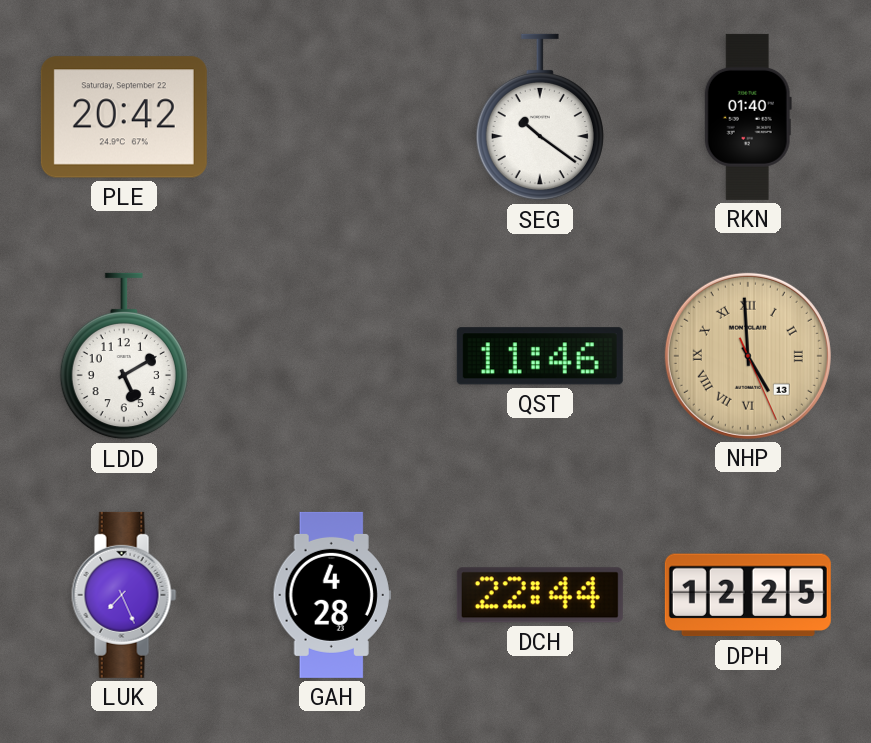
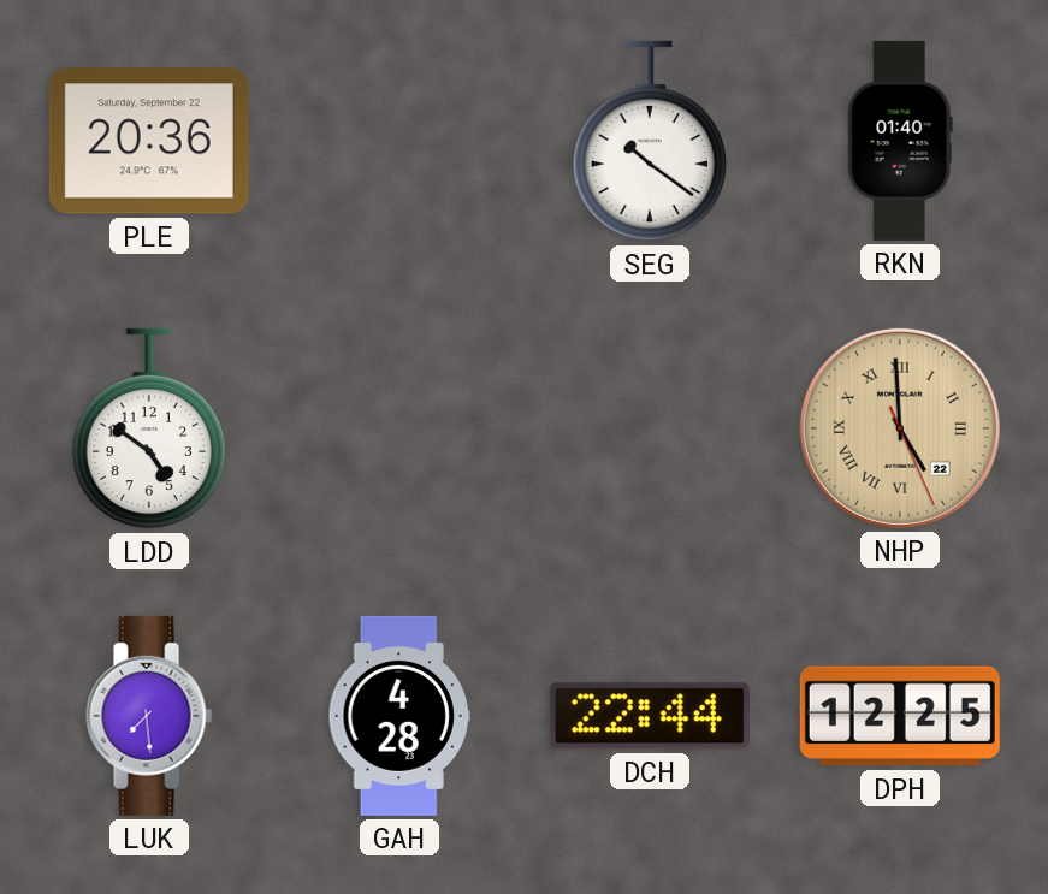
PLE: 20:42 -> 20:36
LDD: 5:10 -> 4:51
QST: 11:46 -> none
NHP date: 13 -> 22
LUK: 7:26 -> 7:29
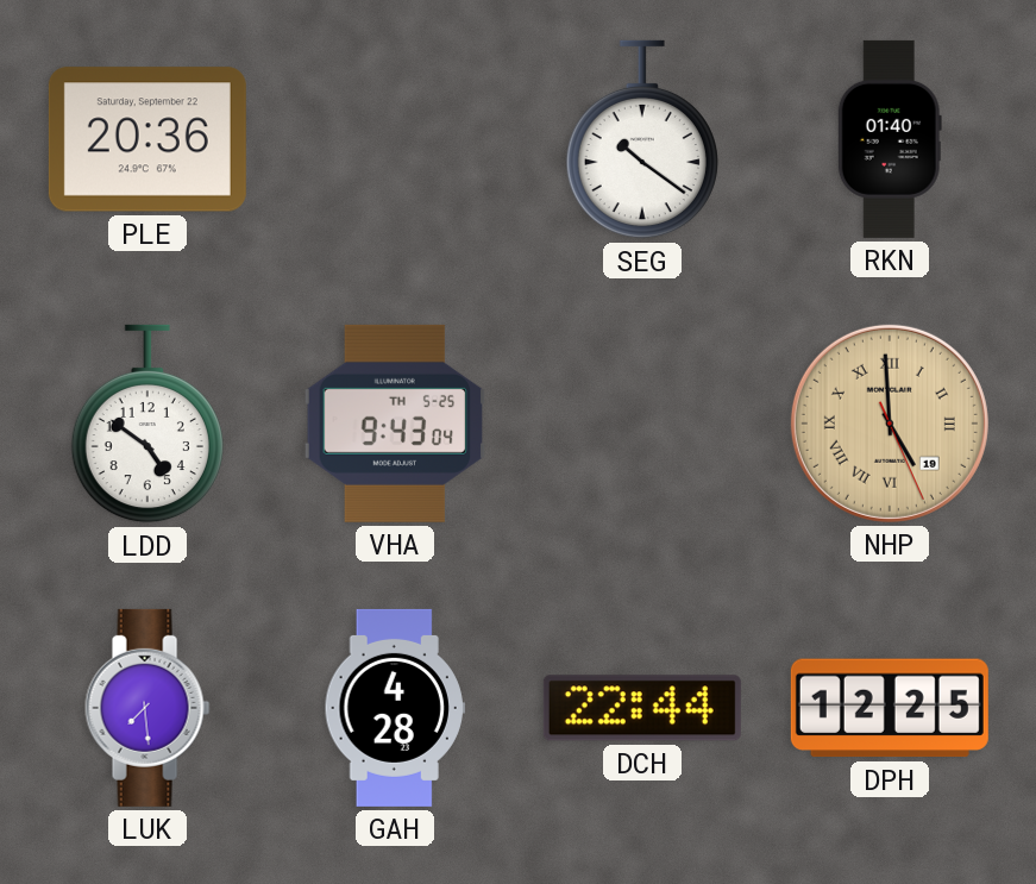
VHA: none -> 9:43
NHP date: 22 -> 19
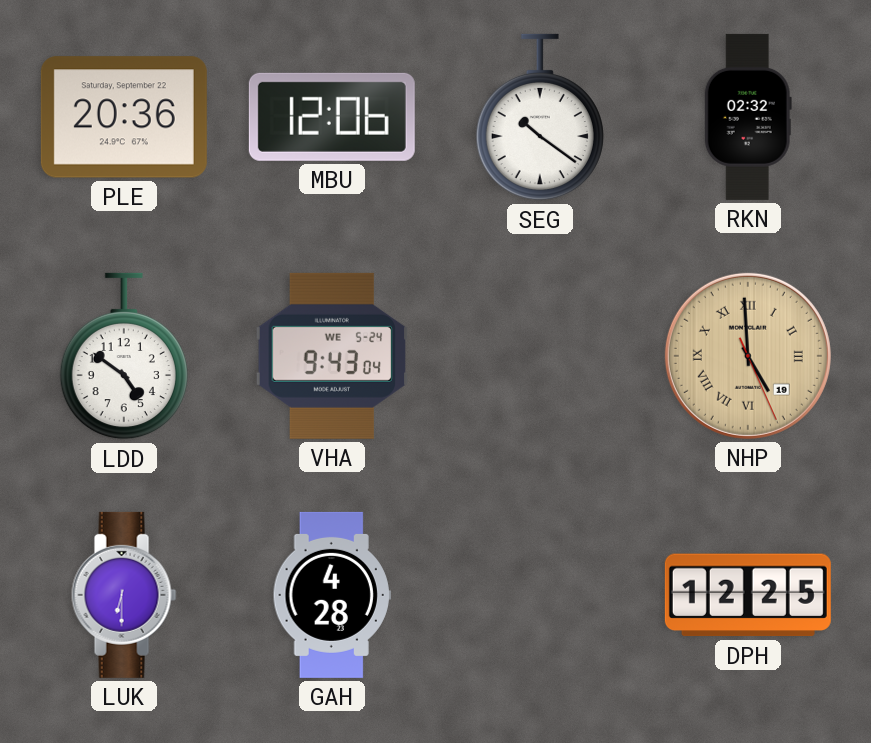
MBU: none -> 12:06
RKN: 01:40 -> 02:32
VHA date: TH 5-25 -> WE 5-24
LUK: 7:29 -> 6:30
DCH: 22:44 -> none
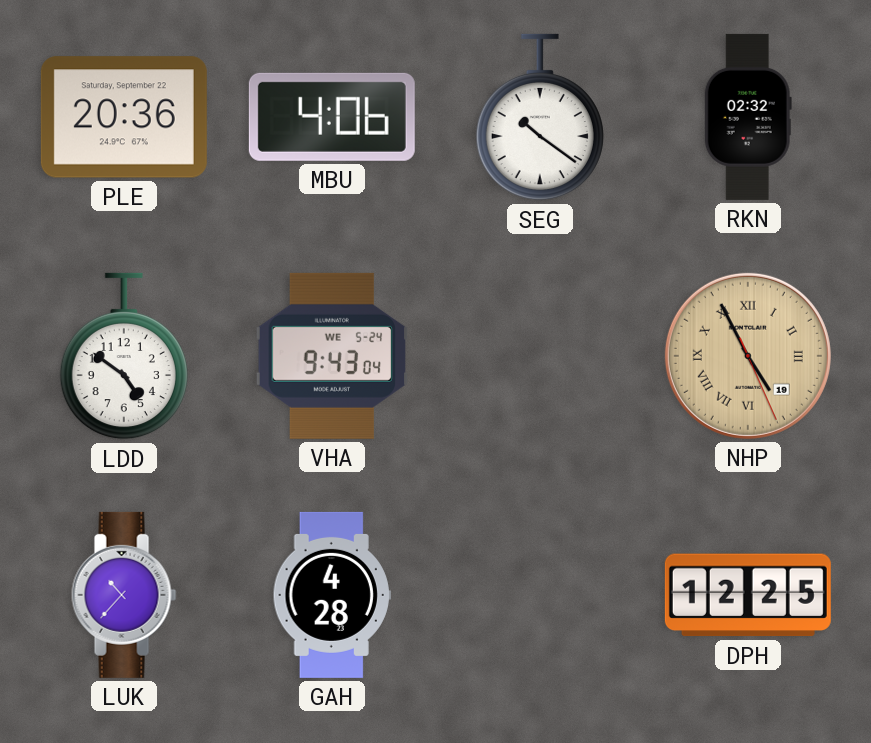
MBU: 12:06 -> 4:06
NHP: 4:59 -> 4:55
LUK: 6:30 -> 10:37
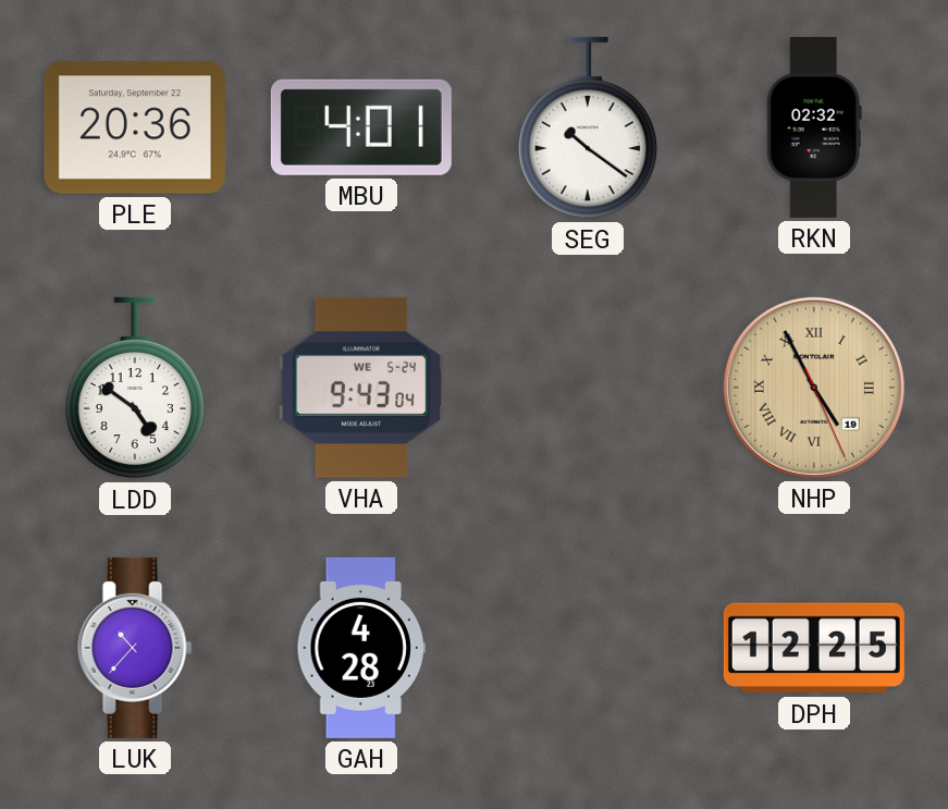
MBU: 4:06 -> 4:01
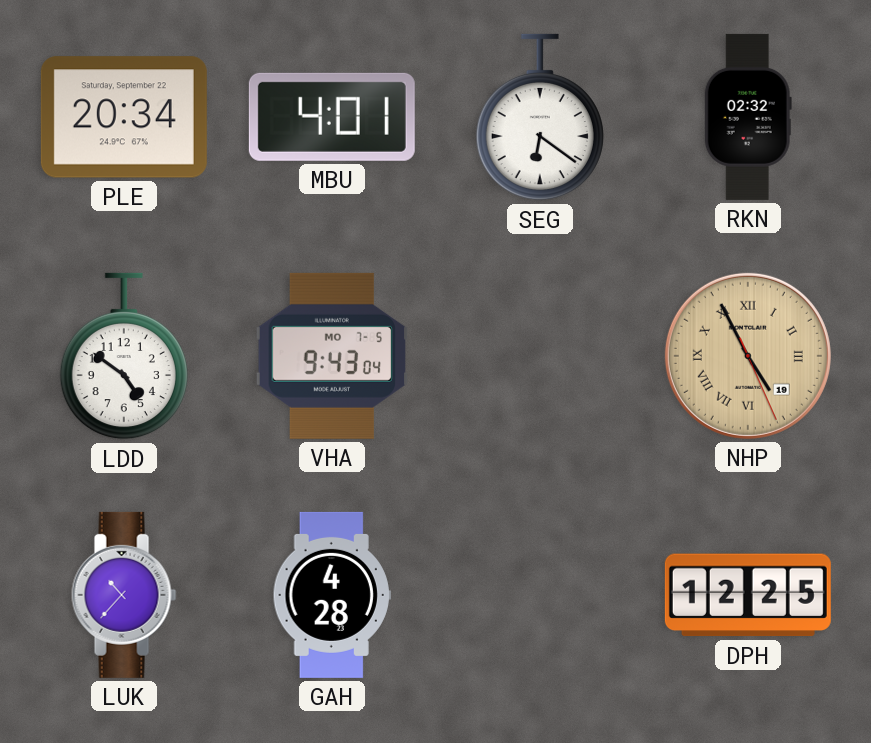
PLE: 20:36 -> 20:34
SEG: 10:21 -> 6:21
VHA date: WE 5-24 -> MO 7-5
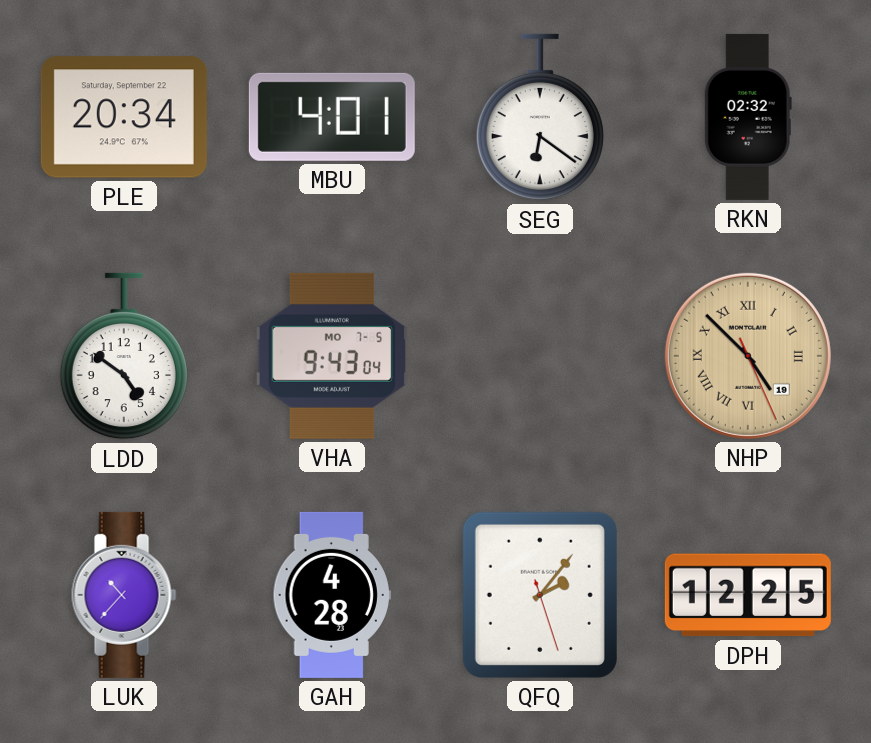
NHP: 4:55 -> 4:52
QFQ: none -> 2:06
